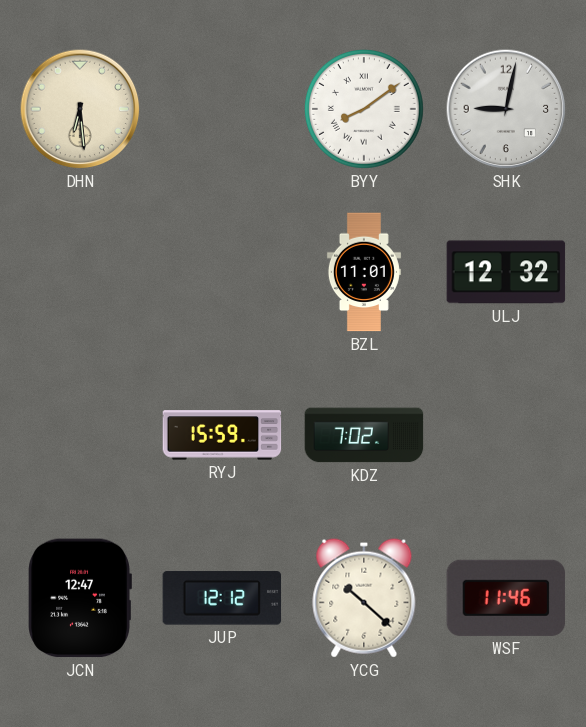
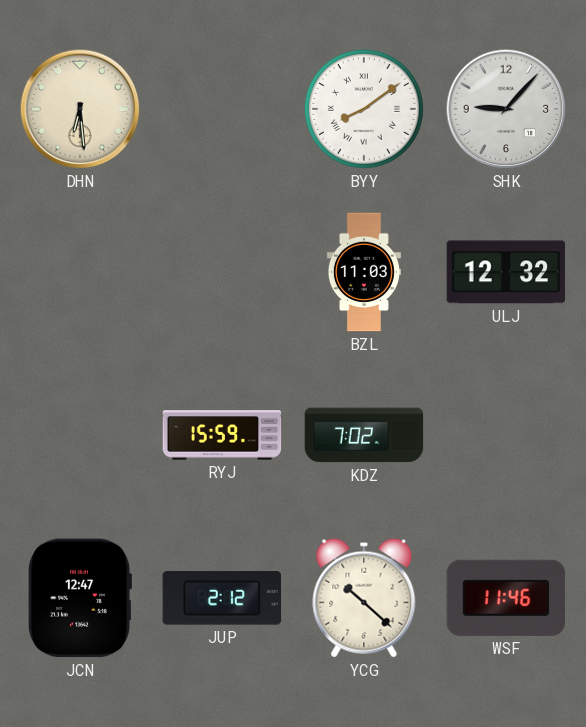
SHK: 9:02 -> 9:07
BZL: 11:01 -> 11:03
JUP: 12:12 -> 2:12
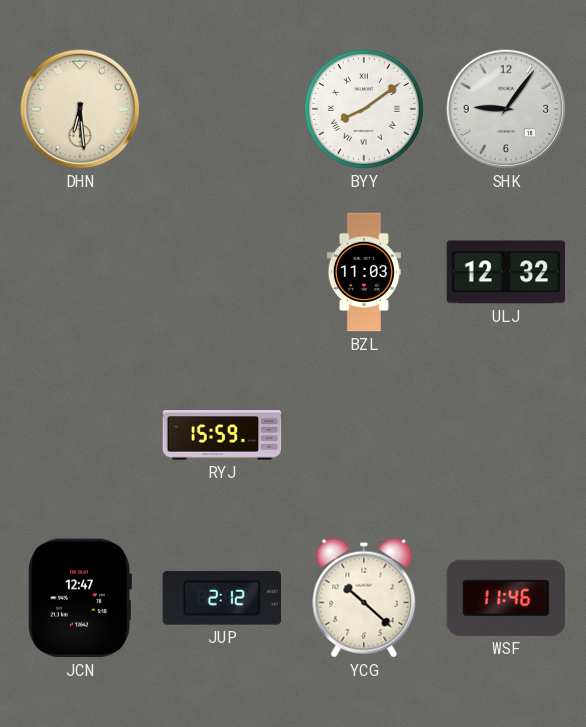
SHK: 9:07 -> 9:06
KDZ: 7:02 -> none
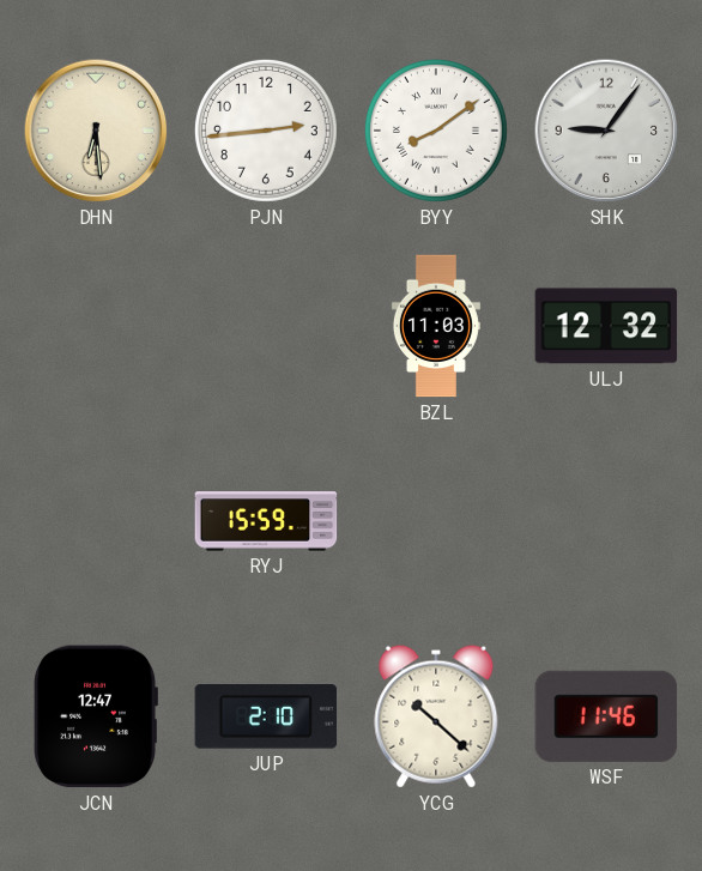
PJN: none -> 2:44
JUP: 2:12 -> 2:10
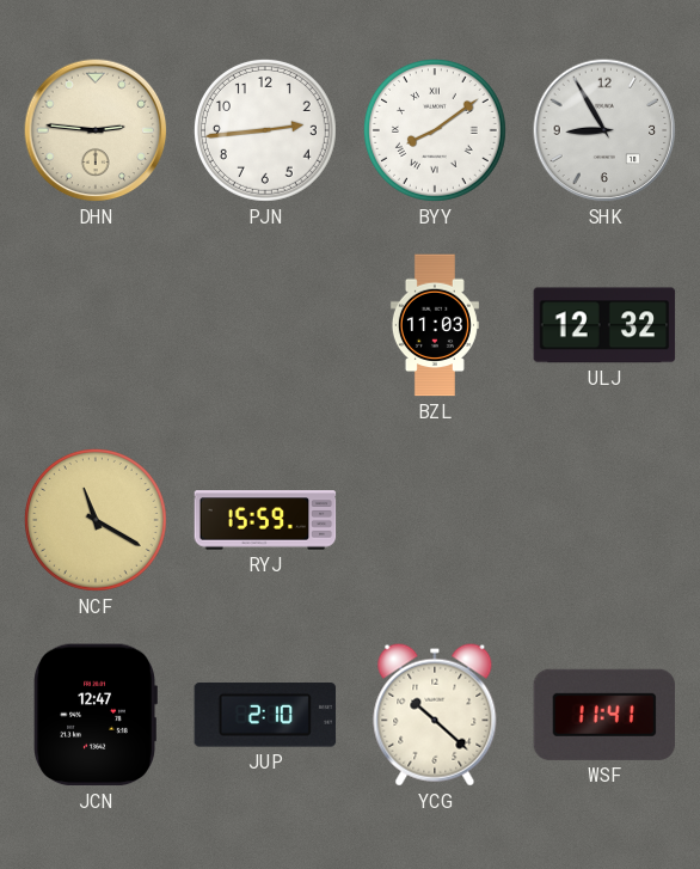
DHN: 6:29 -> 2:46
SHK: 9:06 -> 8:55
NCF: none -> 11:20
WSF: 11:46 -> 11:41
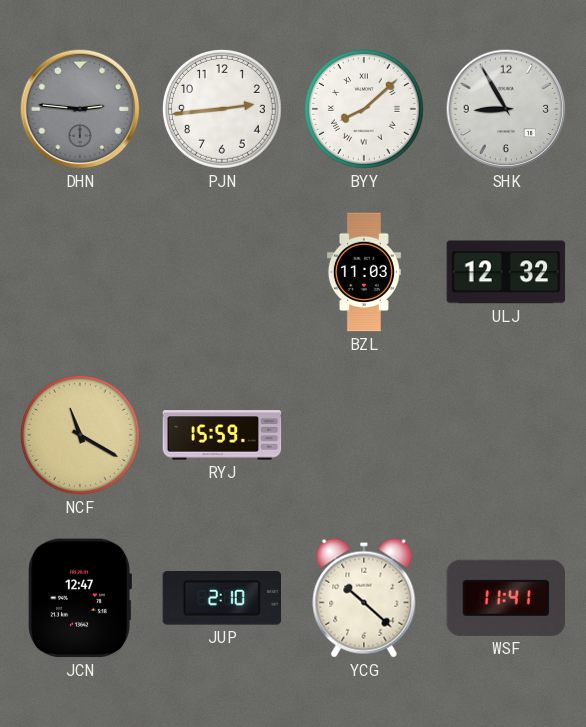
DHN dial: cream -> grey
BYY: 8:09 -> 8:08
